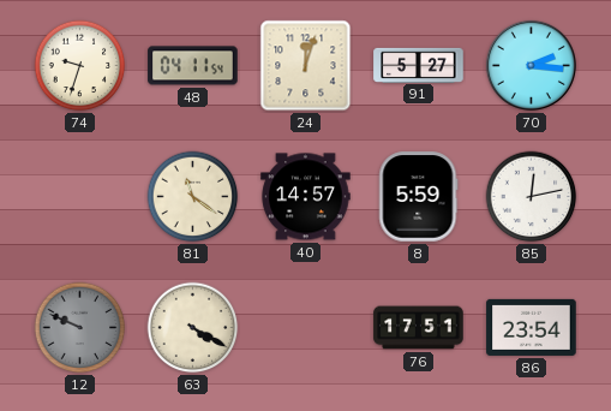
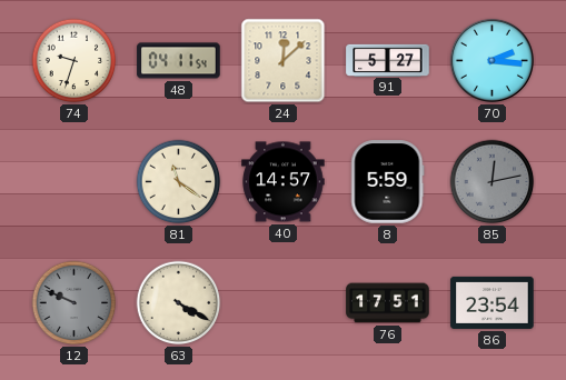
24: 12:03 -> 12:08
85 dial: white -> grey
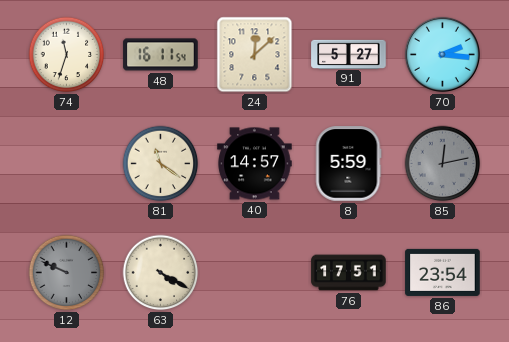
74: 9:33 -> 11:33
48: 04:11 -> 16:11
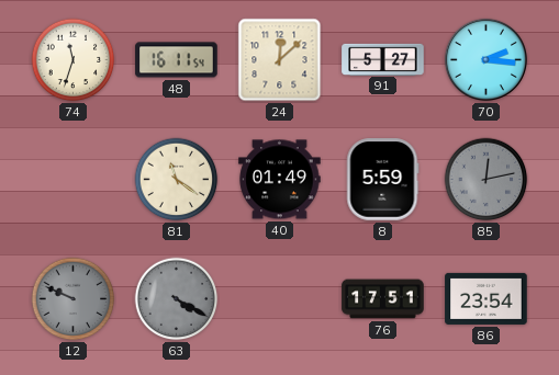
40: 14:57 -> 01:49
63 dial: cream -> grey
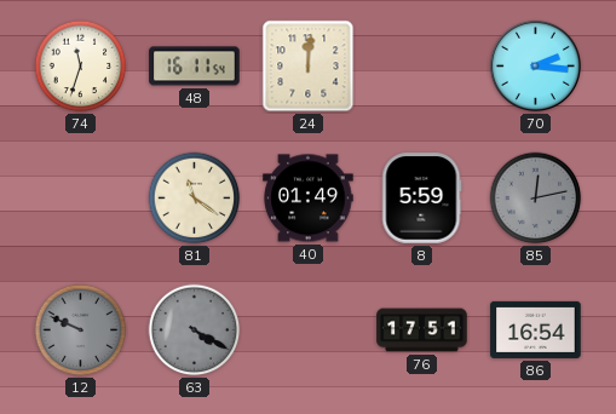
24: 12:08 -> 12:01
91: 5:27 -> none
86: 23:54 -> 16:54
